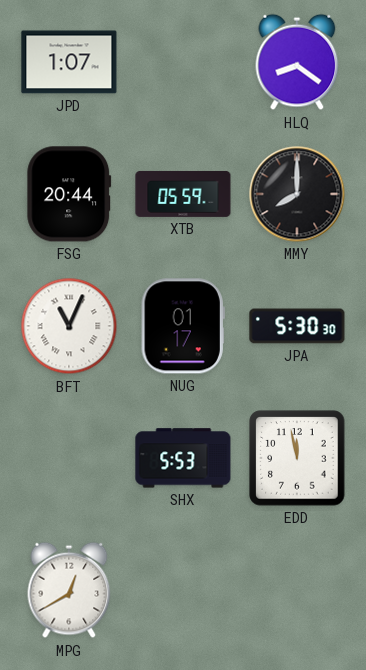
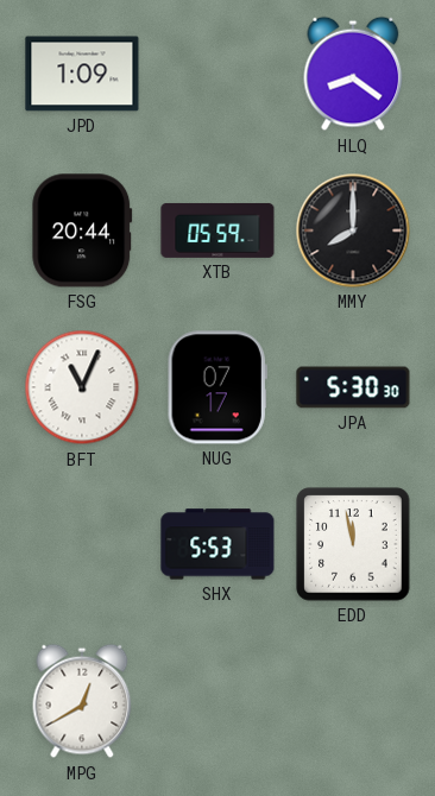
JPD: 1:07 -> 1:09
NUG: 01:17 -> 07:17
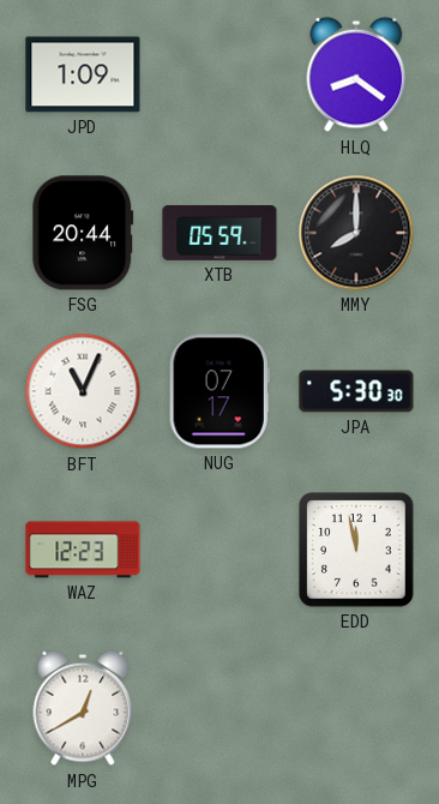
WAZ: none -> 12:23
SHX: 5:53 -> none
